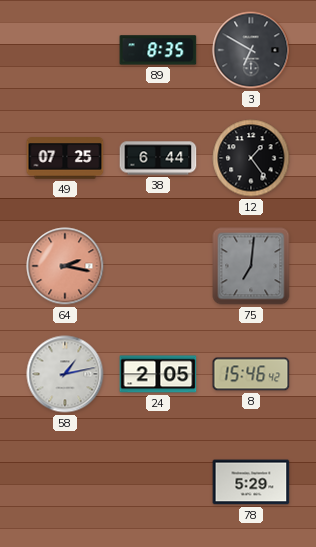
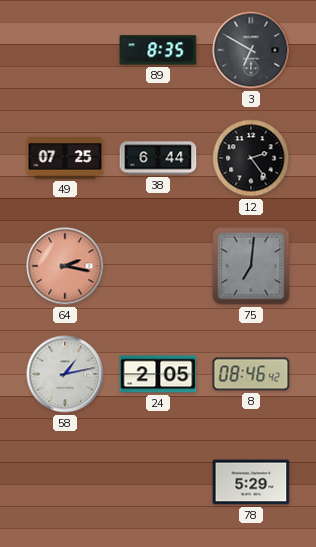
12: 1:24 -> 2:24
8: 15:46 -> 08:46
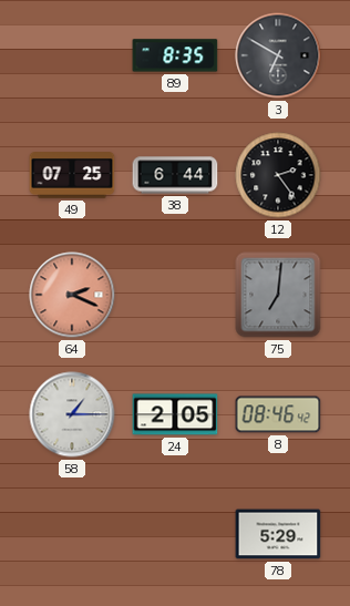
64: 2:17 -> 2:19
58: 1:13 -> 1:15
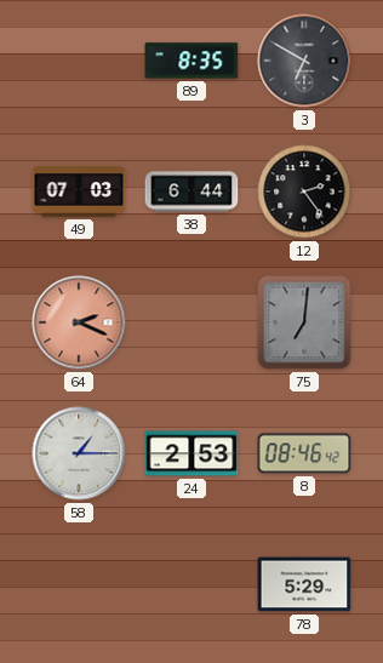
49: 07:25 -> 07:03
24: 2:05 -> 2:53
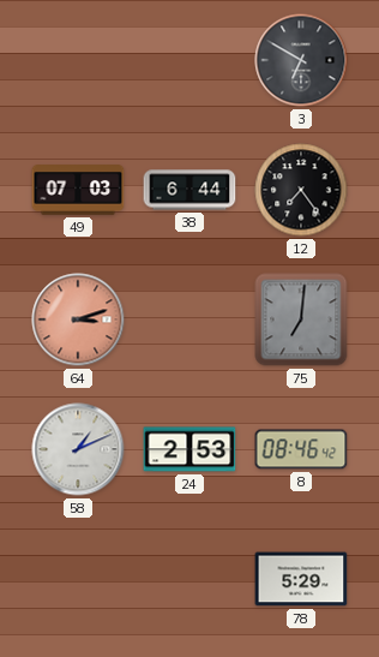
89: 8:35 -> none
12: 2:24 -> 7:24
64: 2:19 -> 3:12
58: 1:15 -> 1:11
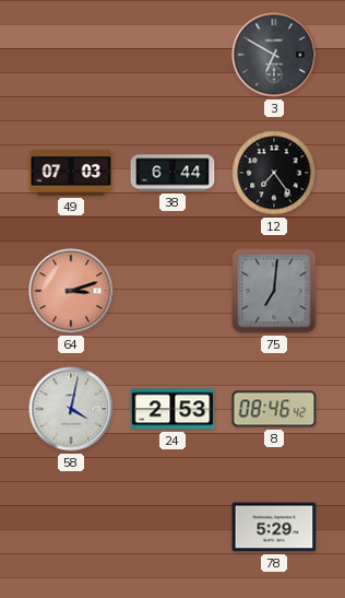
58: 1:11 -> 4:02
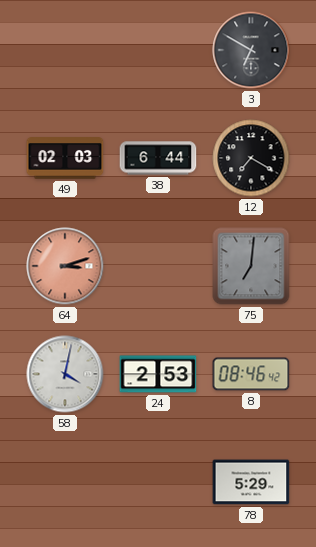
49: 07:03 -> 02:03
12: 7:24 -> 7:20
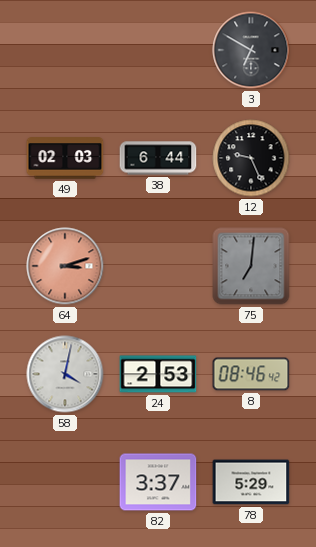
12: 7:20 -> 9:26
82: none -> 3:37
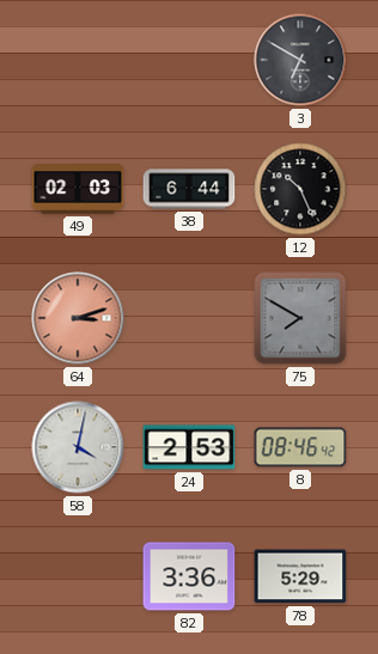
12: 9:26 -> 10:26
75: 7:01 -> 7:50
82: 3:37 -> 3:36
